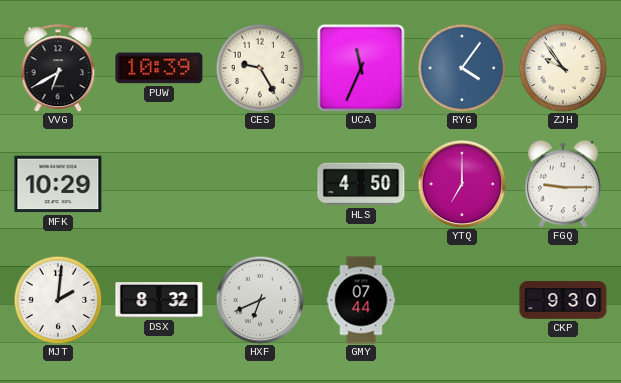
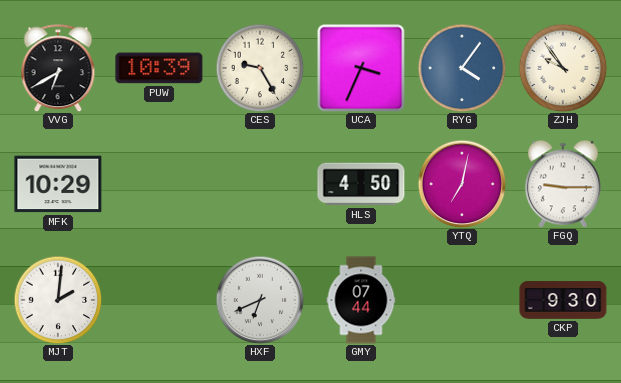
UCA: 11:34 -> 3:34
YTQ: 7:00 -> 7:02
DSX: 8:32 -> none
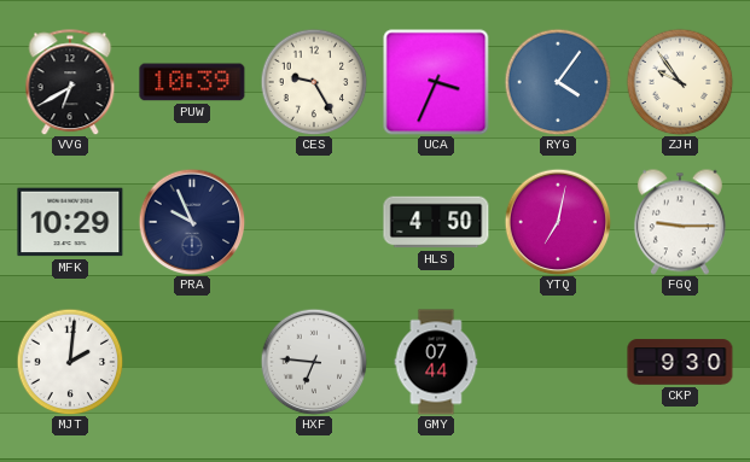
PRA: none -> 9:56
HXF: 6:41 -> 6:46
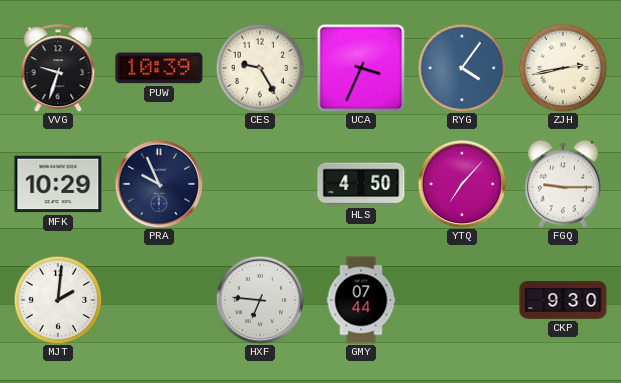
VVG: 6:40 -> 9:33
ZJH: 9:54 -> 2:43
YTQ: 7:02 -> 7:07
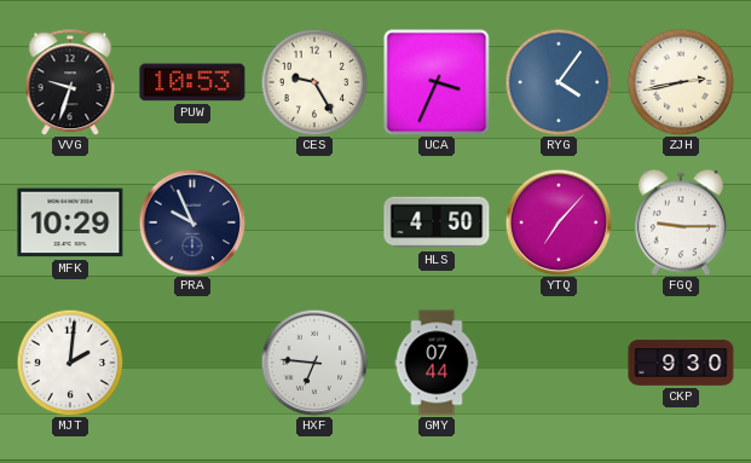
PUW: 10:39 -> 10:53
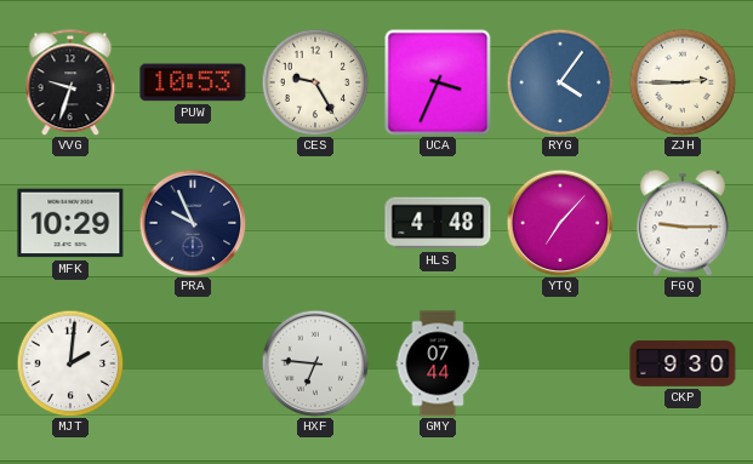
ZJH: 2:43 -> 2:45
HLS: 4:50 -> 4:48
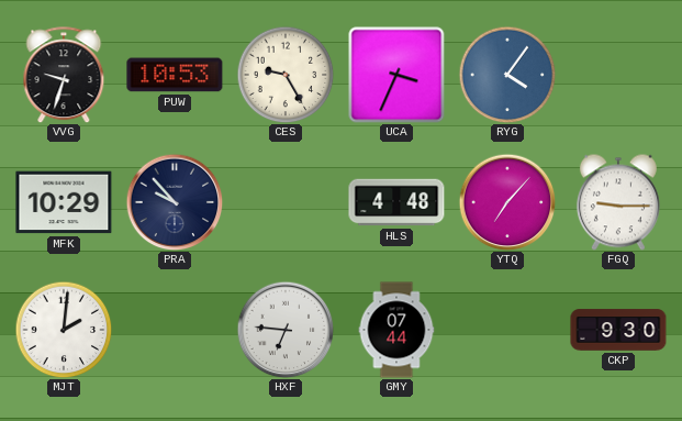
ZJH: 2:45 -> none
PRA: 9:56 -> 9:53
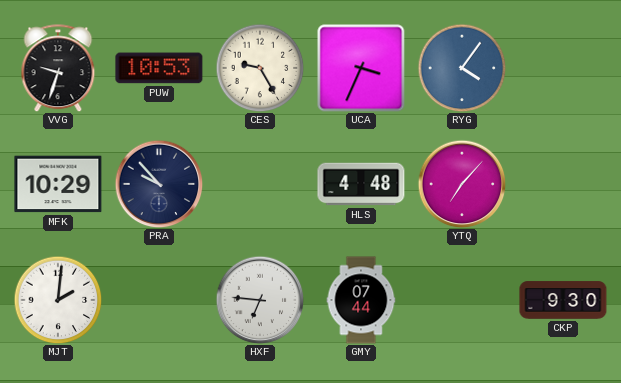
FGQ: 9:15 -> none
